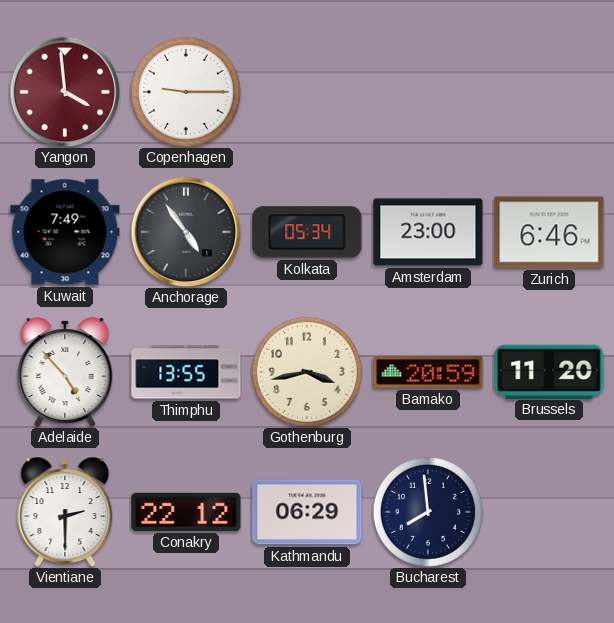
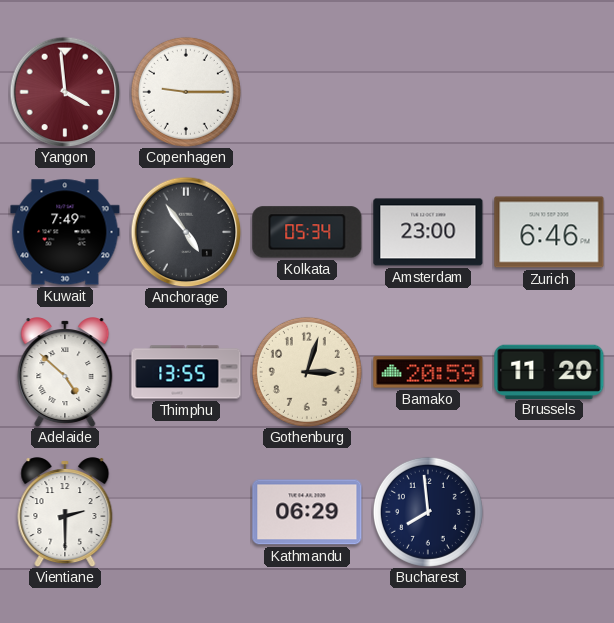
Adelaide: 4:53 -> 4:52
Gothenburg: 3:43 -> 3:03
Conakry: 22:12 -> none
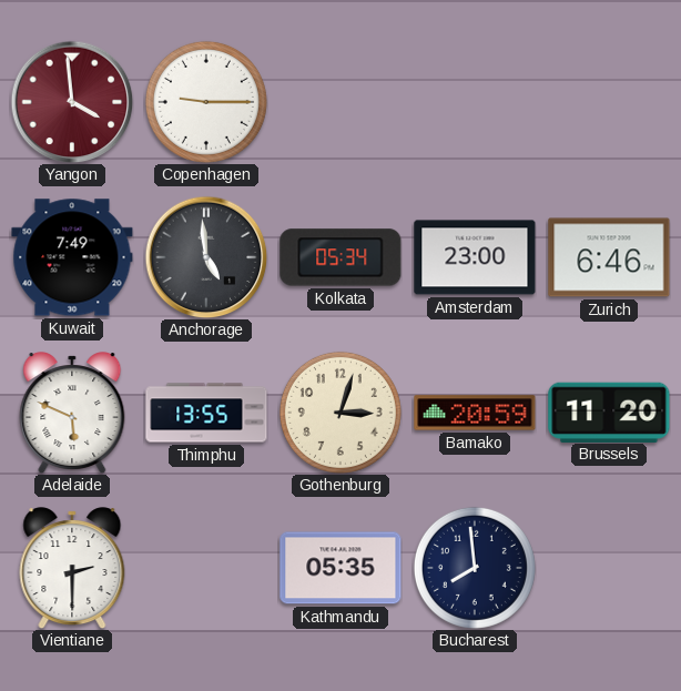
Anchorage: 4:54 -> 4:59
Adelaide: 4:52 -> 5:49
Kathmandu: 06:29 -> 05:35
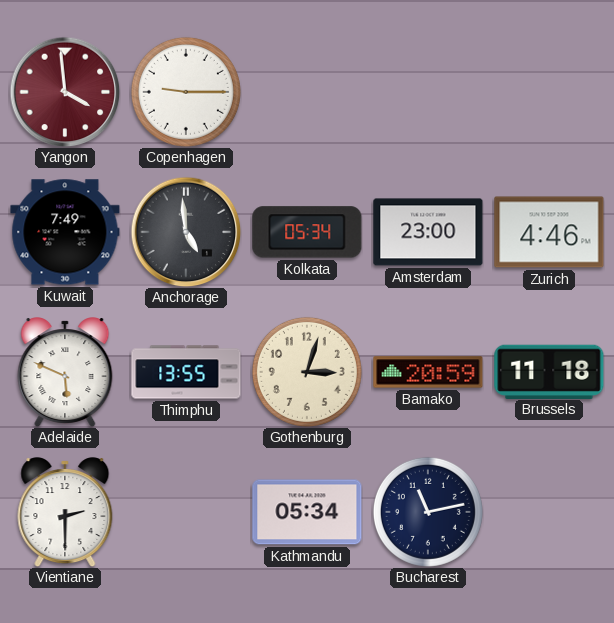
Zurich: 6:46 -> 4:46
Brussels: 11:20 -> 11:18
Kathmandu: 05:35 -> 05:34
Bucharest: 7:59 -> 11:13
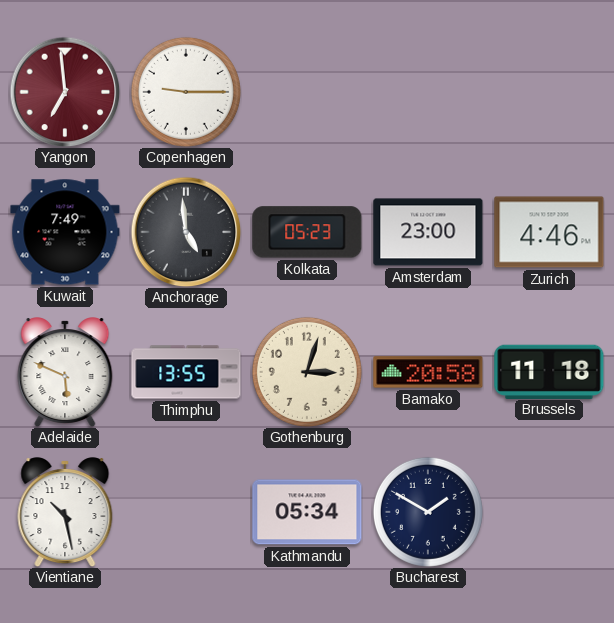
Yangon: 3:59 -> 6:59
Kolkata: 05:34 -> 05:23
Bamako: 20:59 -> 20:58
Vientiane: 2:30 -> 10:28
Bucharest: 11:13 -> 1:50
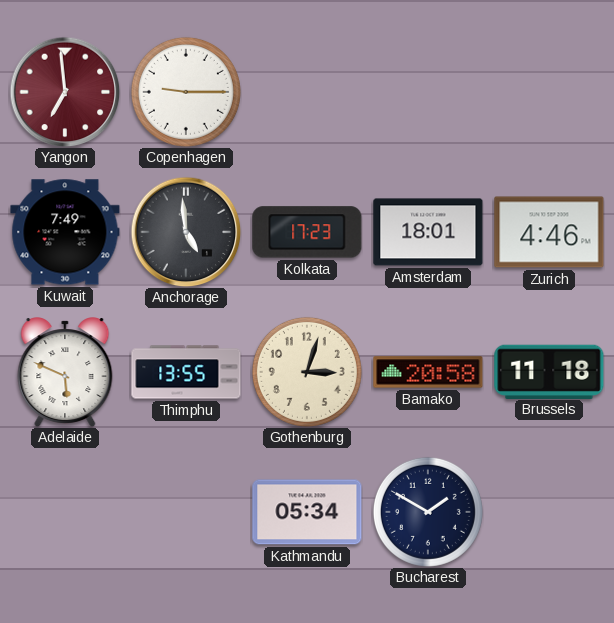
Kolkata: 05:23 -> 17:23
Amsterdam: 23:00 -> 18:01
Vientiane: 10:28 -> none
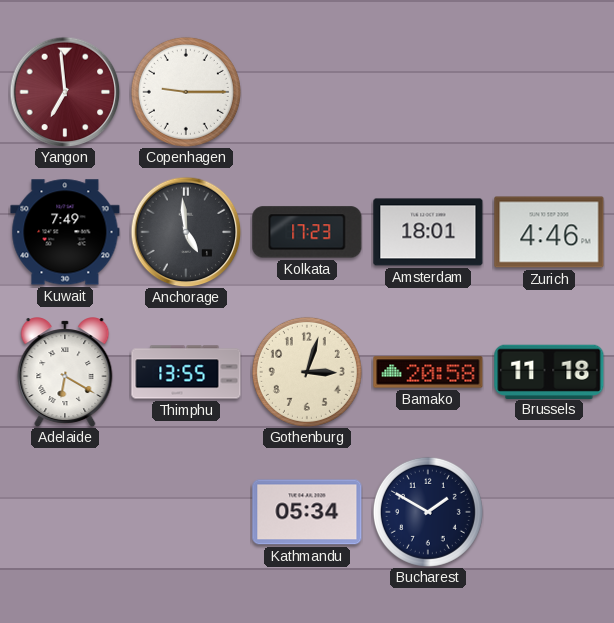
Adelaide: 5:49 -> 6:20
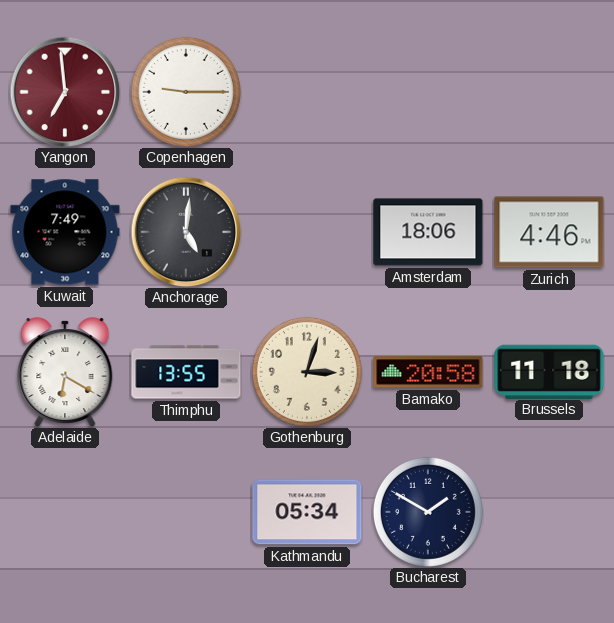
Anchorage: 4:59 -> 5:01
Kolkata: 17:23 -> none
Amsterdam: 18:01 -> 18:06
